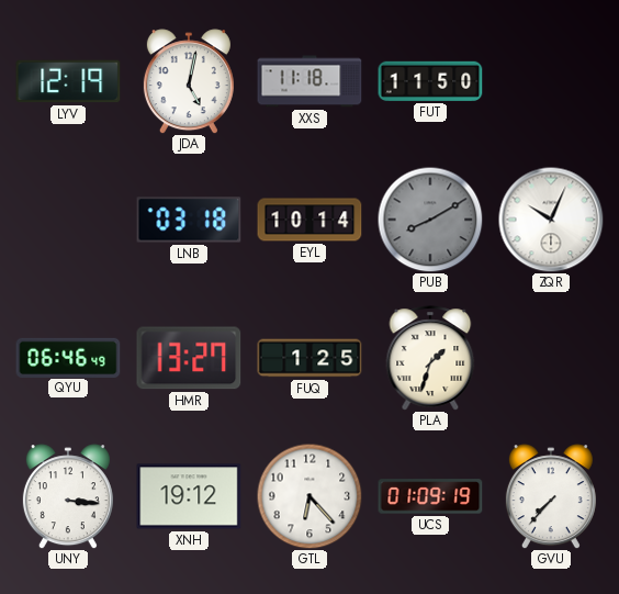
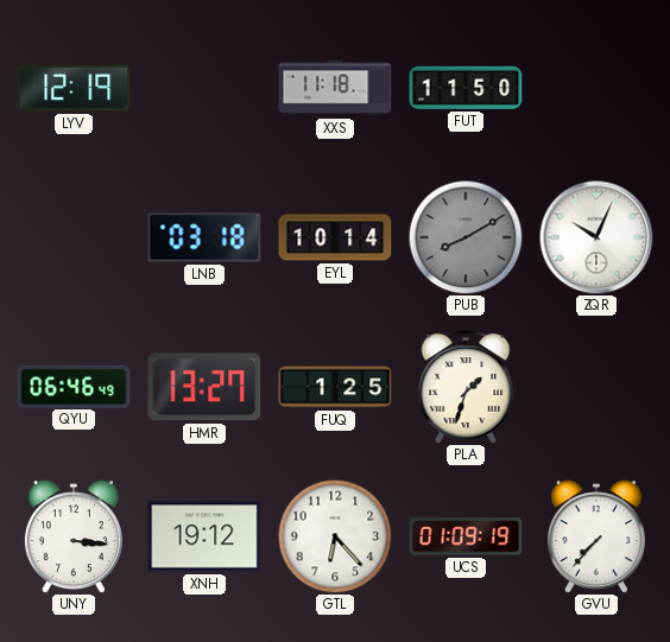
JDA: 5:02 -> none
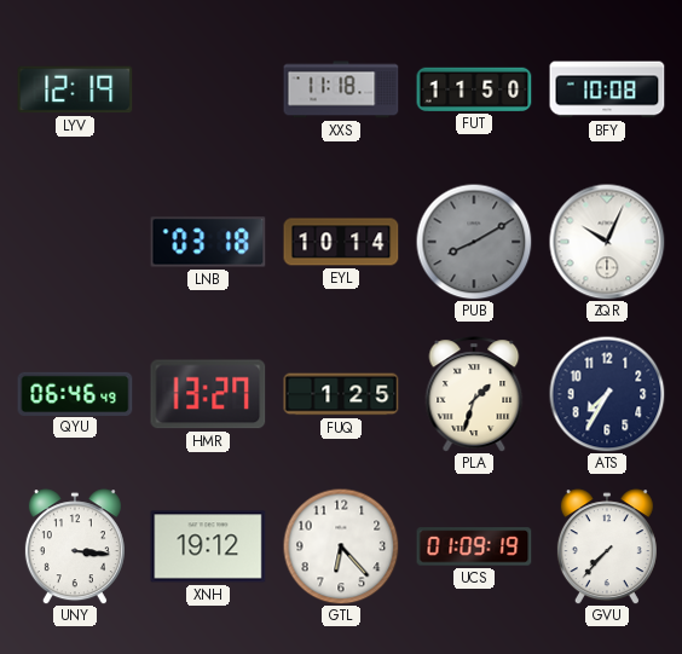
BFY: none -> 10:08
ATS: none -> 7:35
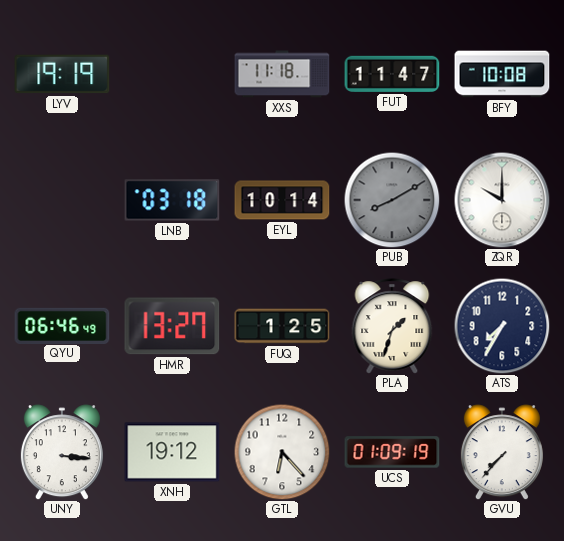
LYV: 12:19 -> 19:19
FUT: 11:50 -> 11:47
ZQR: 10:04 -> 10:00
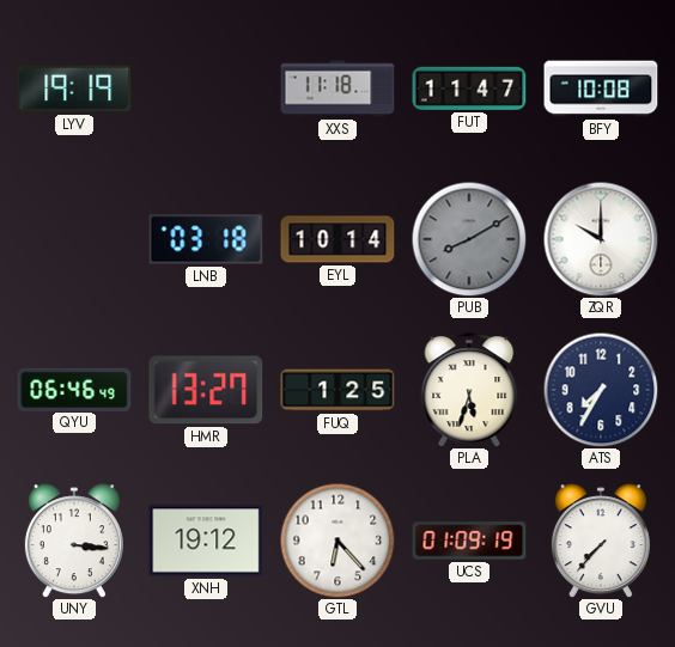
PLA: 1:33 -> 5:33
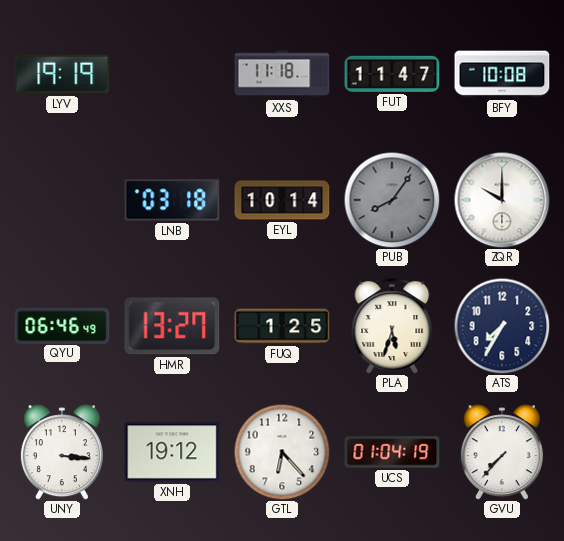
PUB: 8:10 -> 8:06
UCS: 01:09 -> 01:04
